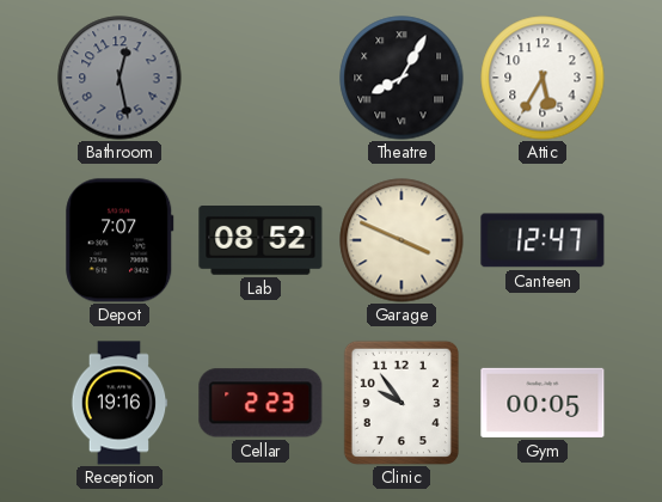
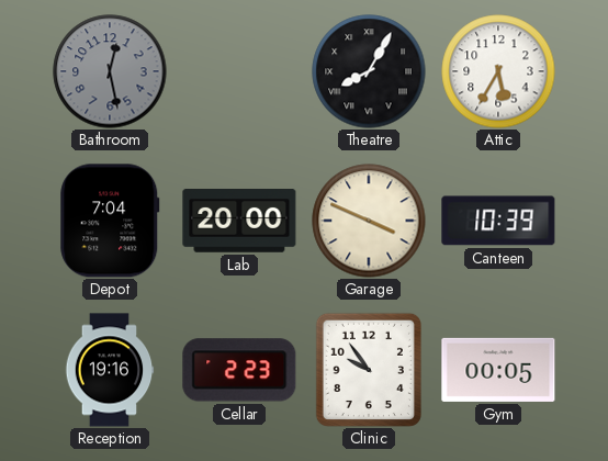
Depot: 7:07 -> 7:04
Lab: 08:52 -> 20:00
Canteen: 12:47 -> 10:39
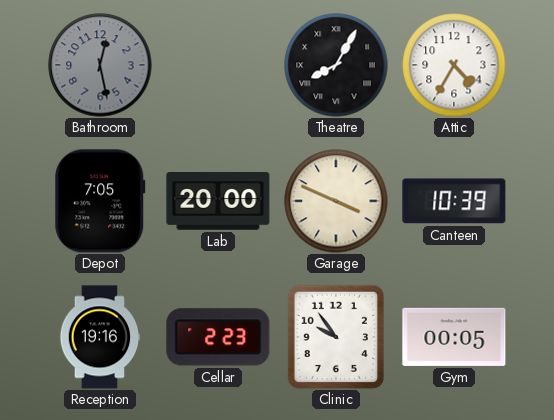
Attic: 5:35 -> 4:35
Depot: 7:04 -> 7:05
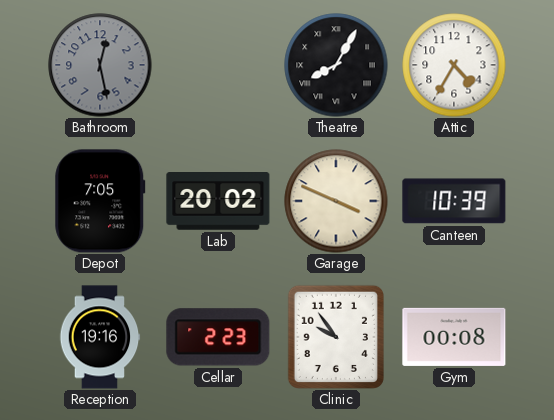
Lab: 20:00 -> 20:02
Gym: 00:05 -> 00:08
